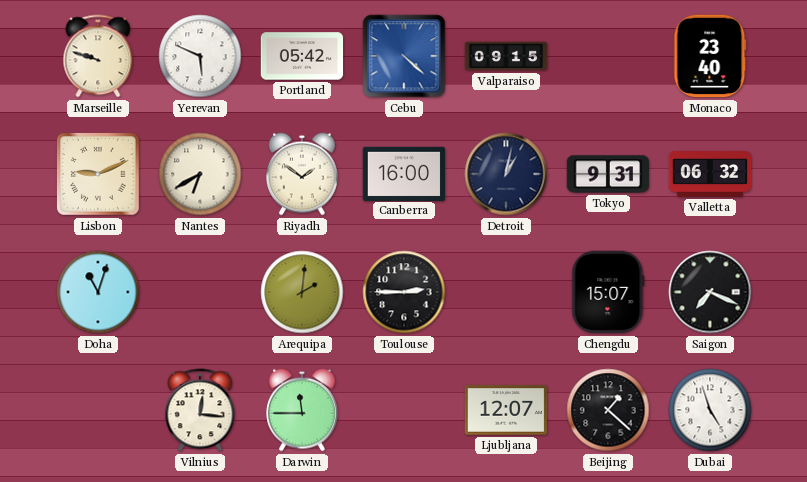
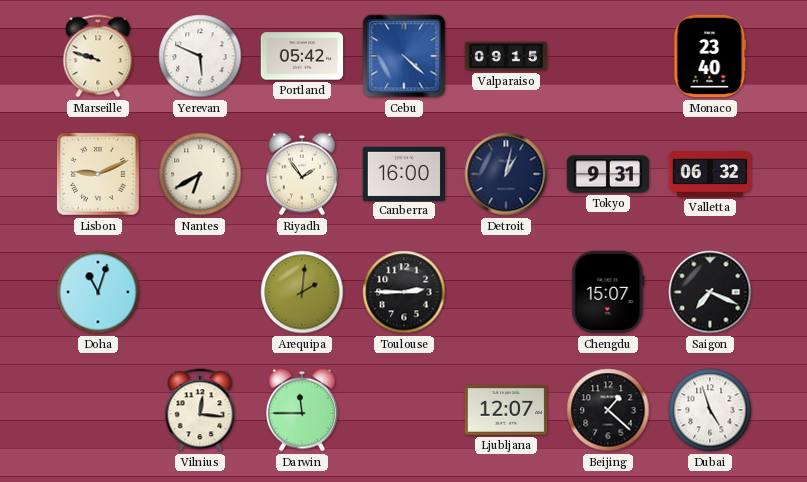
Riyadh: 1:51 -> 1:54
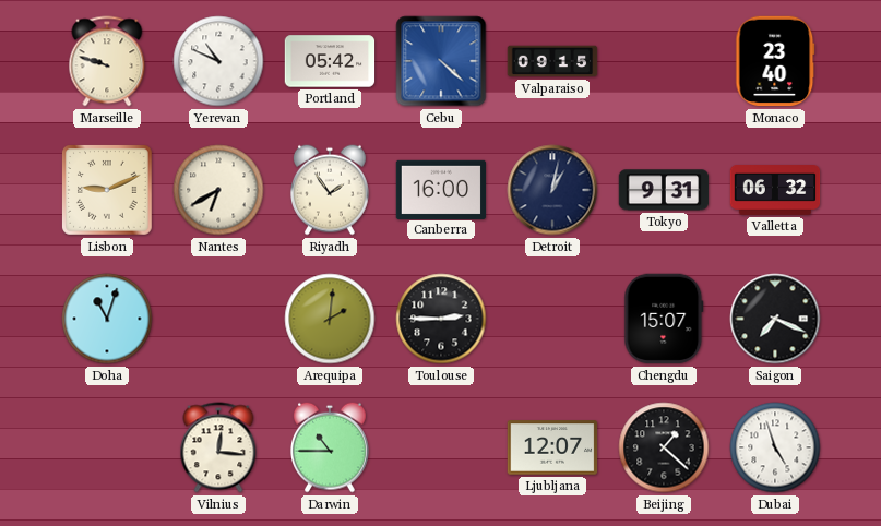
Yerevan: 5:49 -> 10:49
Darwin: 11:45 -> 10:45
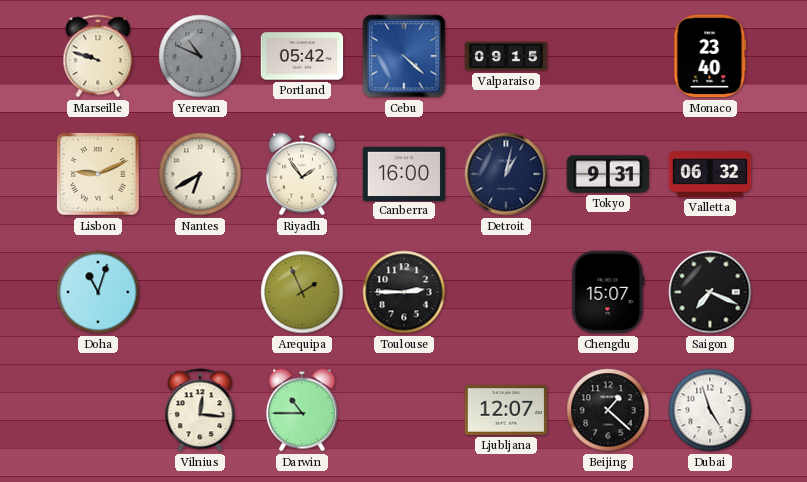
Yerevan dial: white -> grey
Arequipa: 2:01 -> 1:56
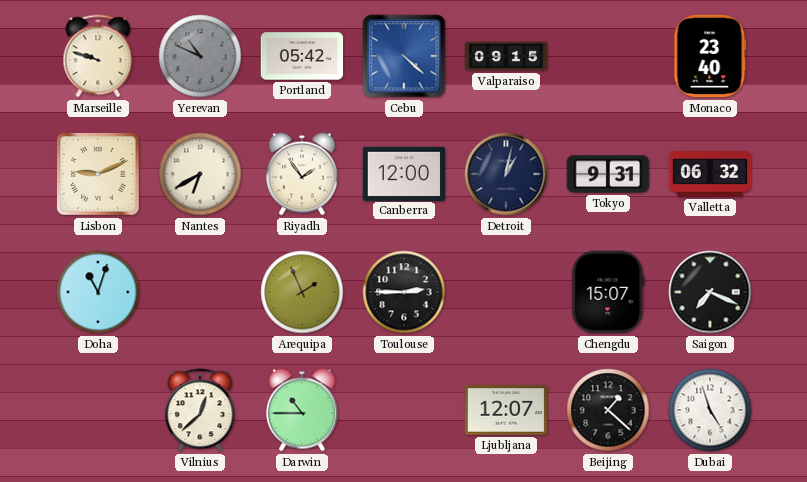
Canberra: 16:00 -> 12:00
Vilnius: 12:16 -> 12:38
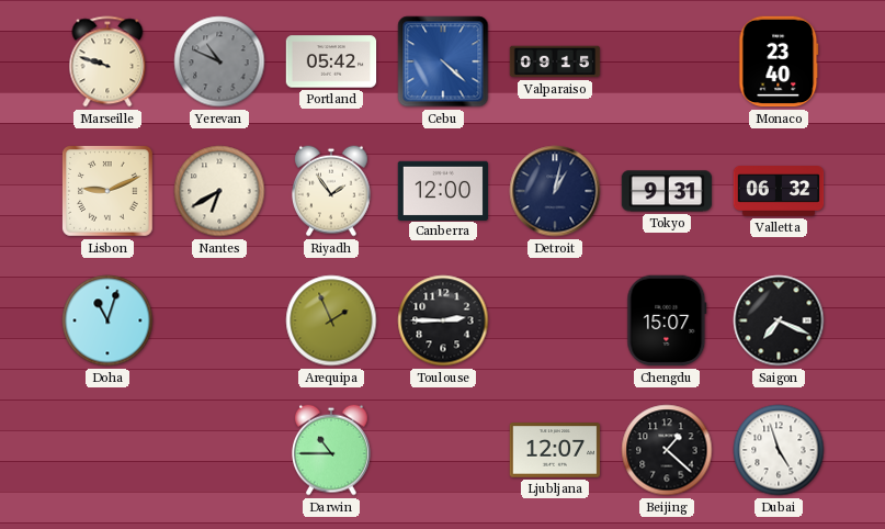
Vilnius: 12:38 -> none
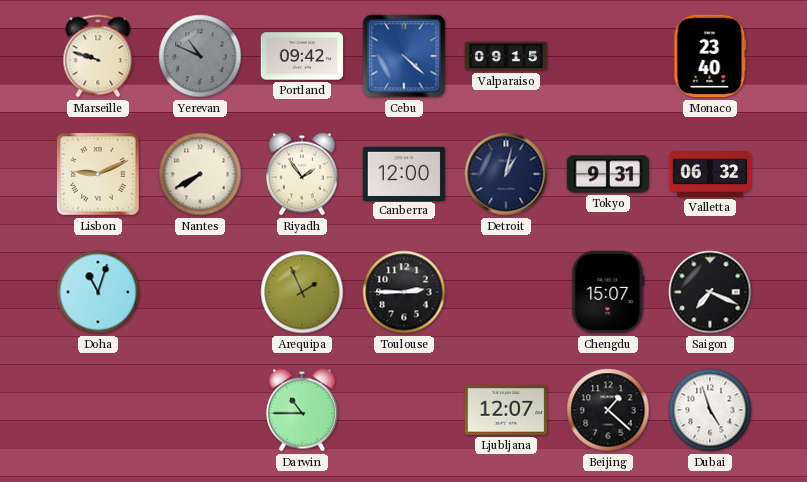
Portland: 05:42 -> 09:42
Nantes: 6:40 -> 7:40
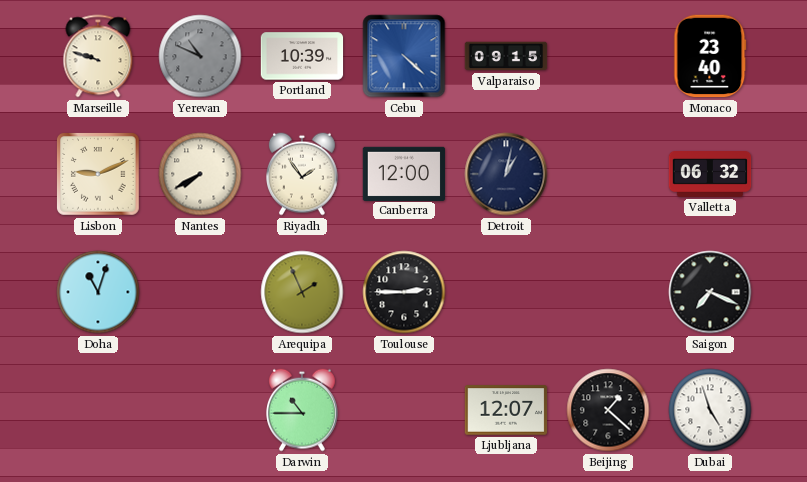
Portland: 09:42 -> 10:39
Tokyo: 9:31 -> none
Chengdu: 15:07 -> none
